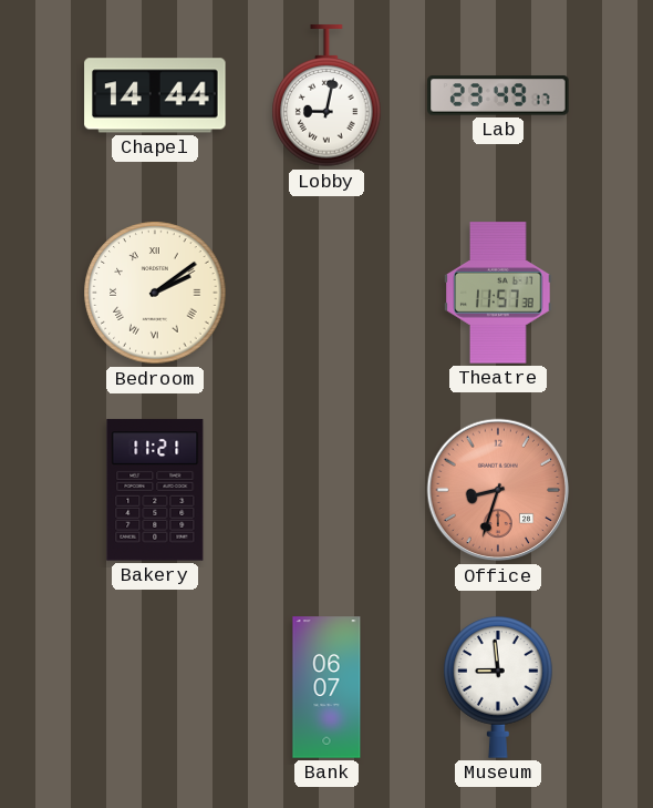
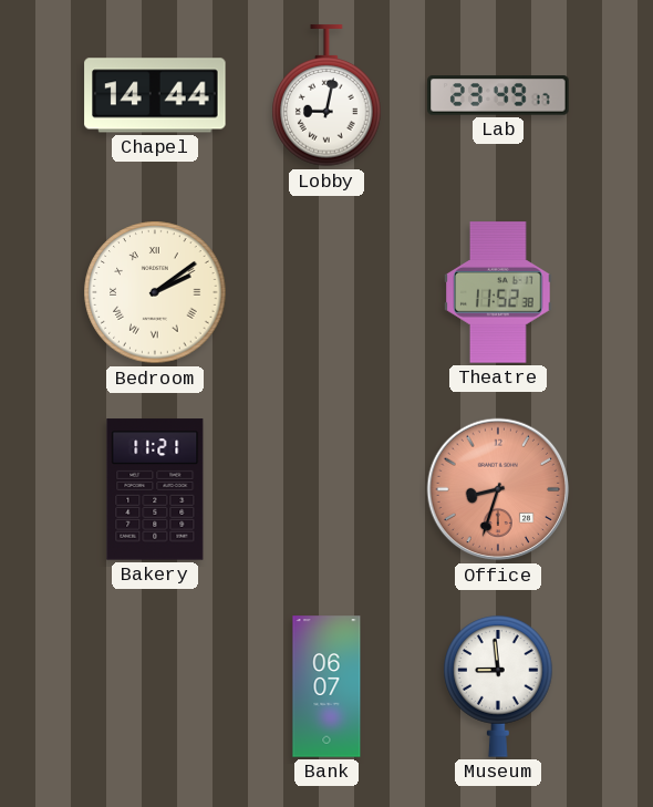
Theatre: 11:57 -> 11:52
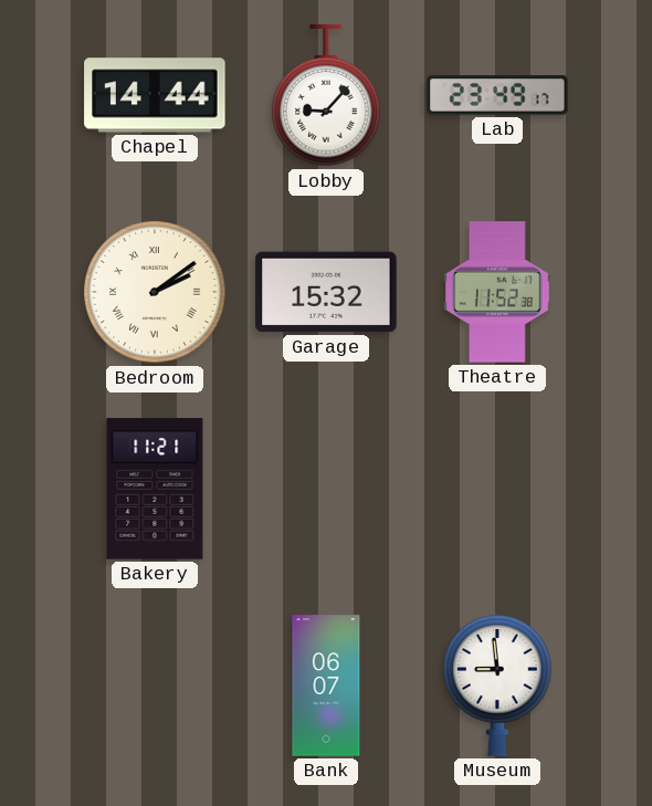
Lobby: 9:02 -> 9:07
Garage: none -> 15:32
Office: 8:33 -> none
